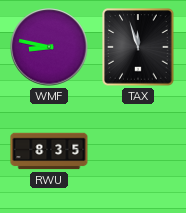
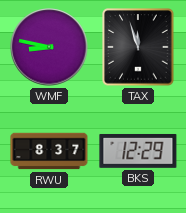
RWU: 8:35 -> 8:37
BKS: none -> 12:29
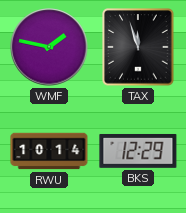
WMF: 8:47 -> 1:47
RWU: 8:37 -> 10:14
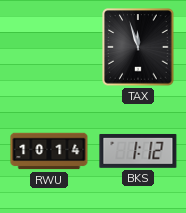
WMF: 1:47 -> none
BKS: 12:29 -> 1:12
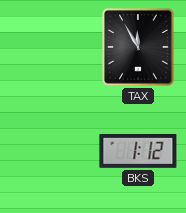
TAX: 11:57 -> 11:55
RWU: 10:14 -> none
